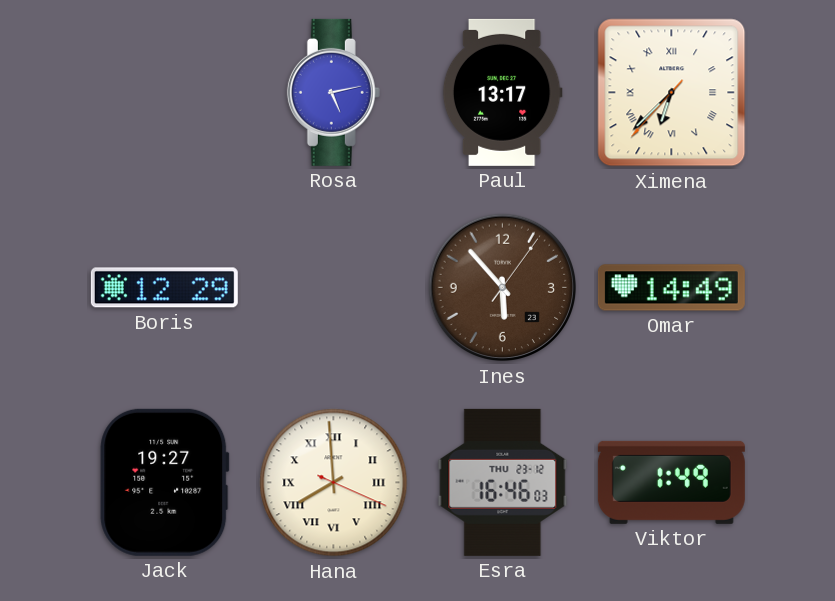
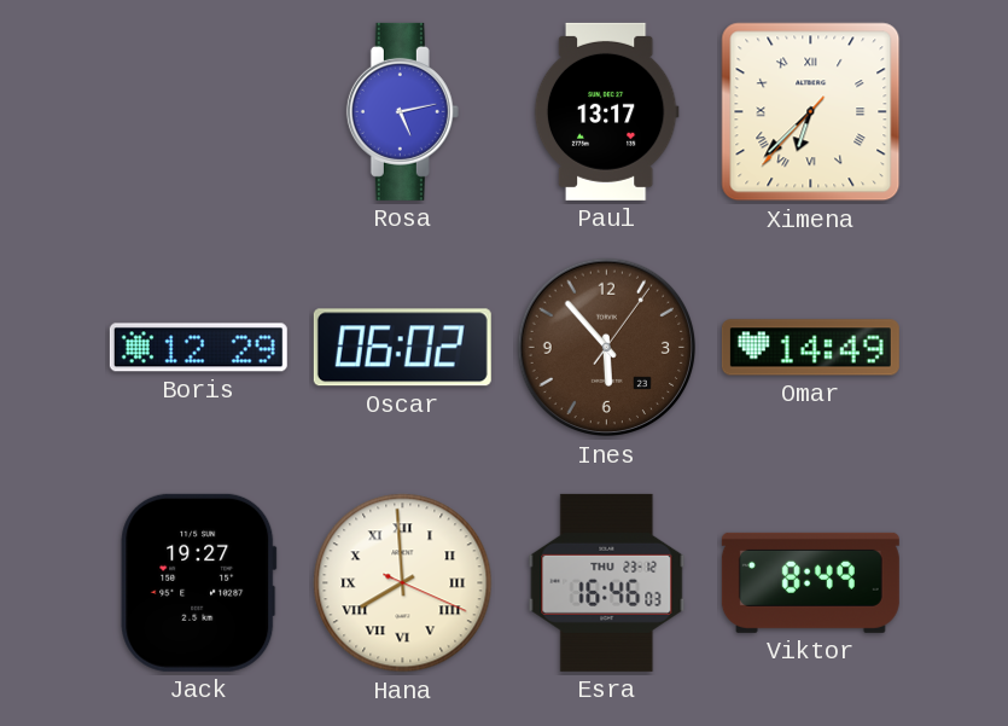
Oscar: none -> 06:02
Viktor: 1:49 -> 8:49
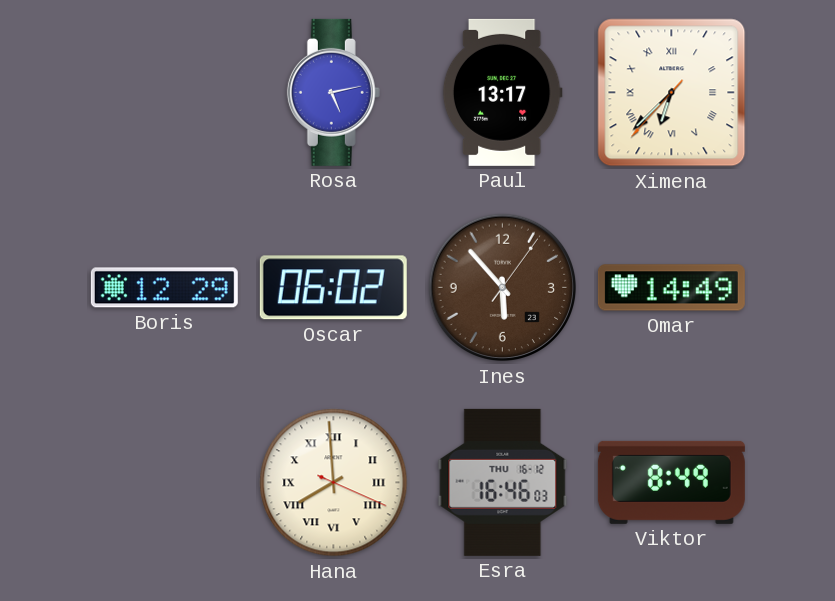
Jack: 19:27 -> none
Esra date: THU 23-12 -> THU 16-12
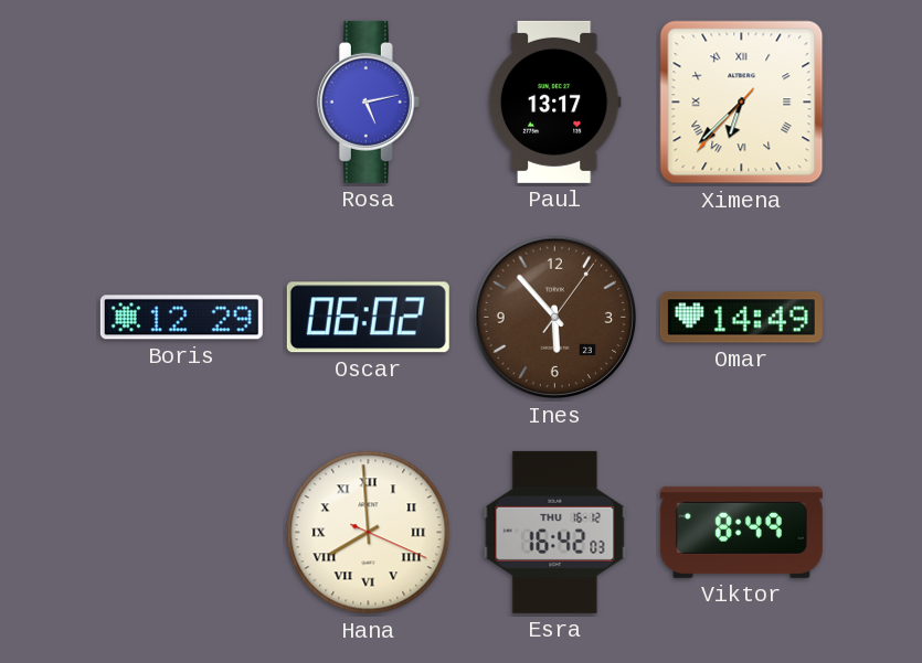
Esra: 16:46 -> 16:42
